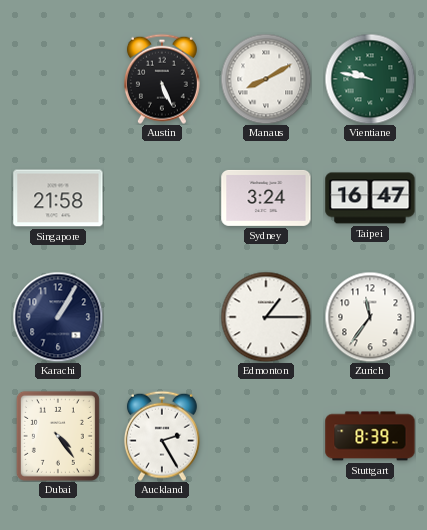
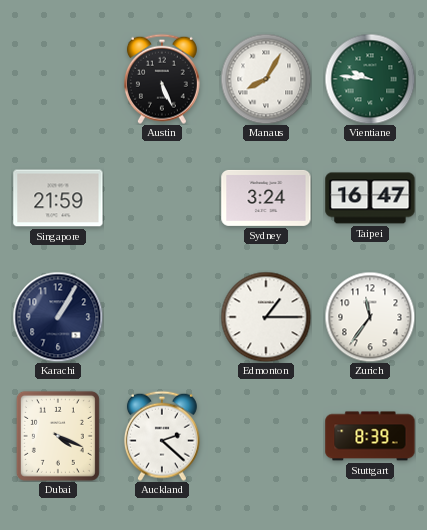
Manaus: 8:10 -> 8:05
Vientiane: 9:47 -> 9:46
Singapore: 21:58 -> 21:59
Dubai: 4:24 -> 4:19
Auckland: 2:25 -> 2:22
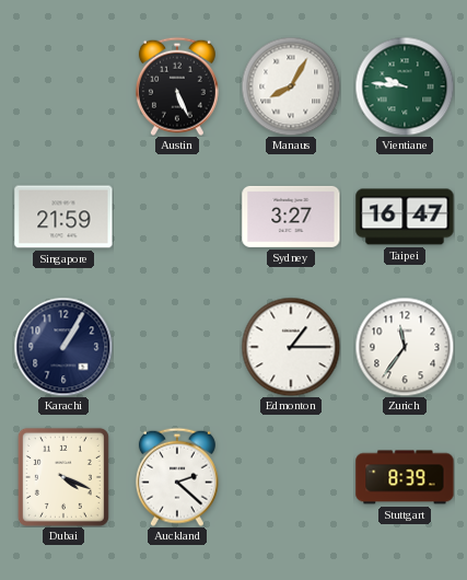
Sydney: 3:24 -> 3:27
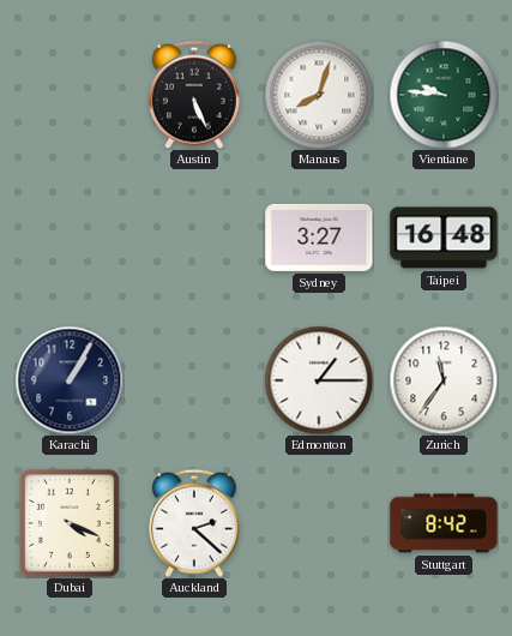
Manaus: 8:05 -> 8:03
Singapore: 21:59 -> none
Taipei: 16:47 -> 16:48
Stuttgart: 8:39 -> 8:42
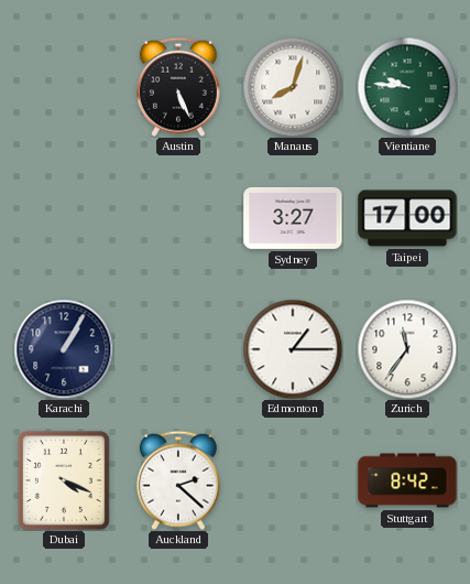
Taipei: 16:48 -> 17:00
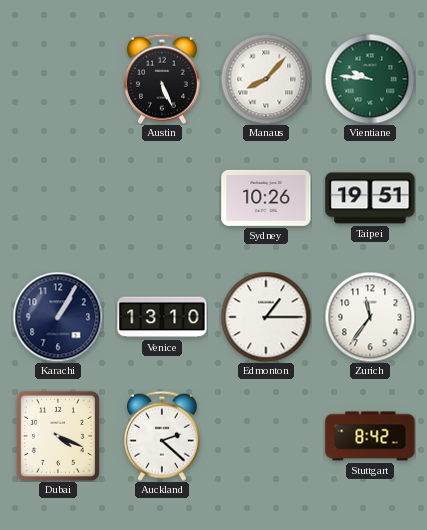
Manaus: 8:03 -> 8:07
Sydney: 3:27 -> 10:26
Taipei: 17:00 -> 19:51
Venice: none -> 13:10
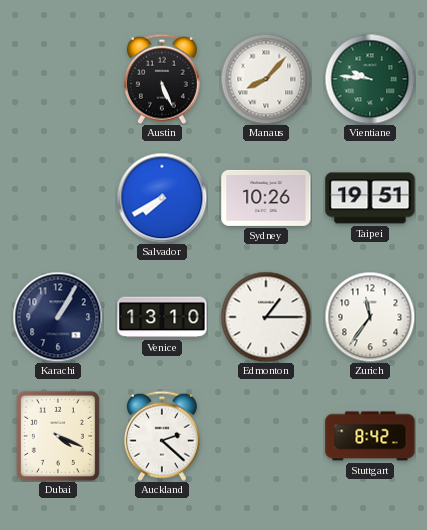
Salvador: none -> 7:40
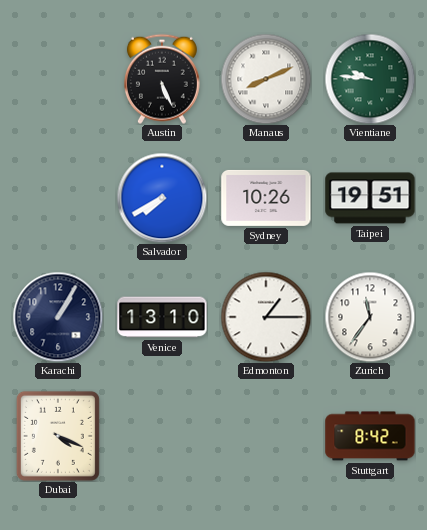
Manaus: 8:07 -> 8:11
Auckland: 2:22 -> none
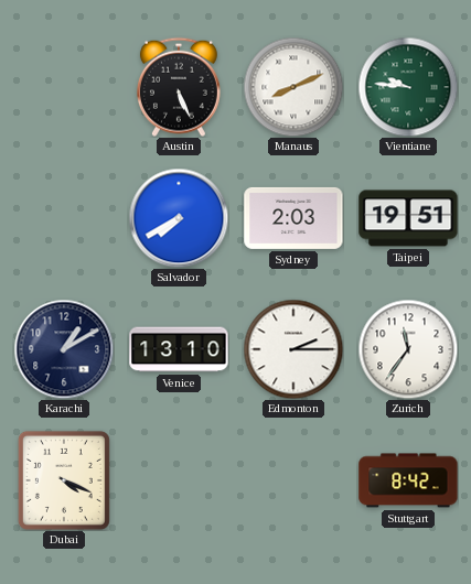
Sydney: 10:26 -> 2:03
Karachi: 1:05 -> 1:10
Edmonton: 1:15 -> 2:15
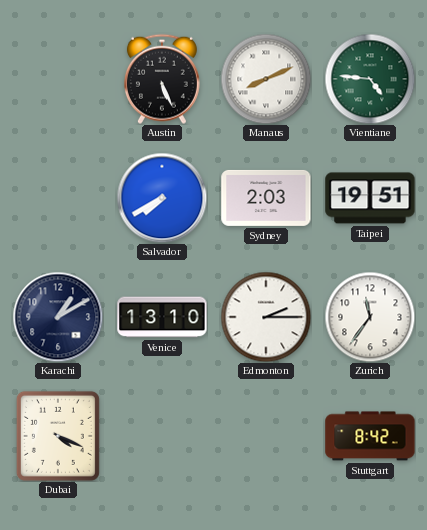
Vientiane: 9:46 -> 4:46
